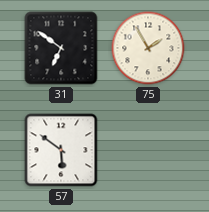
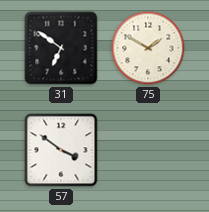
75: 1:55 -> 1:50
57: 5:51 -> 3:51
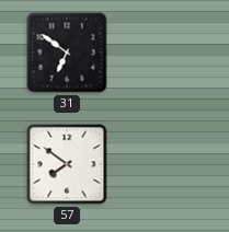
75: 1:50 -> none
57: 3:51 -> 7:51
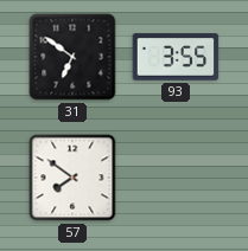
93: none -> 3:55
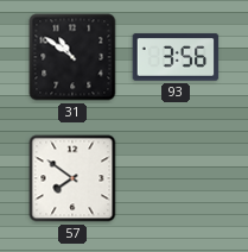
31: 6:51 -> 10:51
93: 3:55 -> 3:56
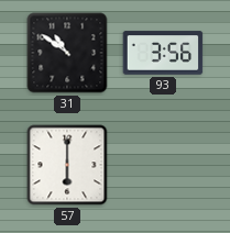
57: 7:51 -> 6:00
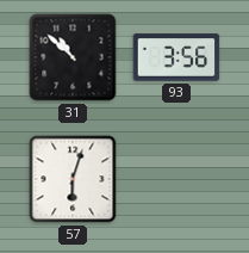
31: 10:51 -> 10:52
57: 6:00 -> 6:03
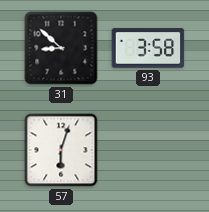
31: 10:52 -> 8:52
93: 3:56 -> 3:58
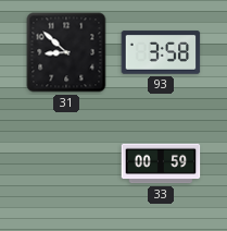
57: 6:03 -> none
33: none -> 00:59
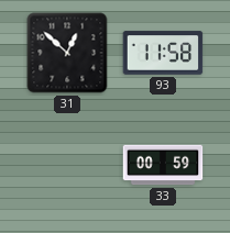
31: 8:52 -> 12:52
93: 3:58 -> 11:58
